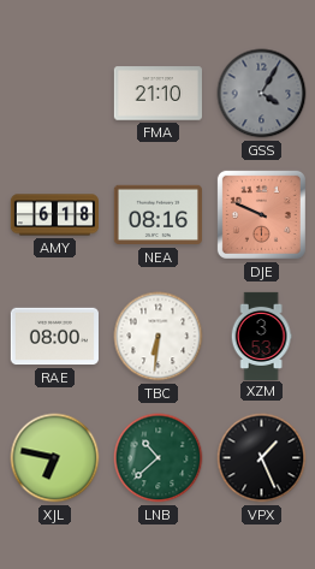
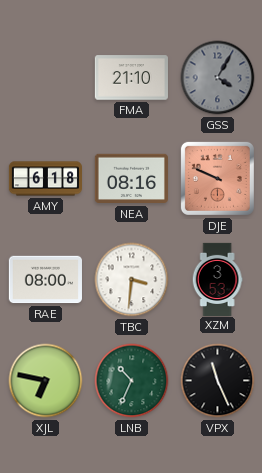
TBC: 6:31 -> 3:31
LNB: 10:38 -> 10:34
VPX: 1:26 -> 11:26
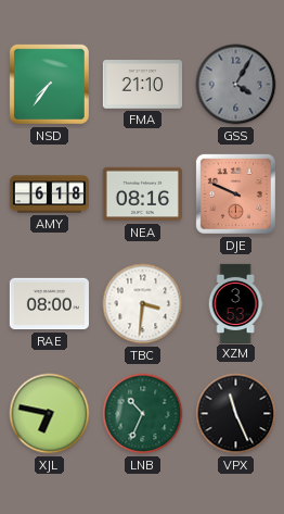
NSD: none -> 7:36
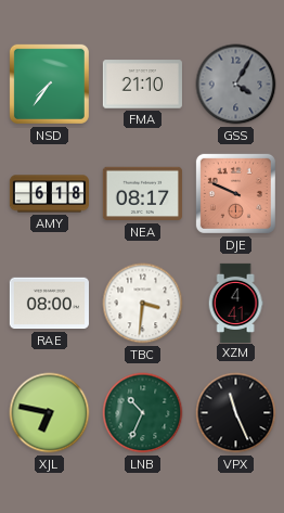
NEA: 08:16 -> 08:17
XZM: 3:53 -> 4:41
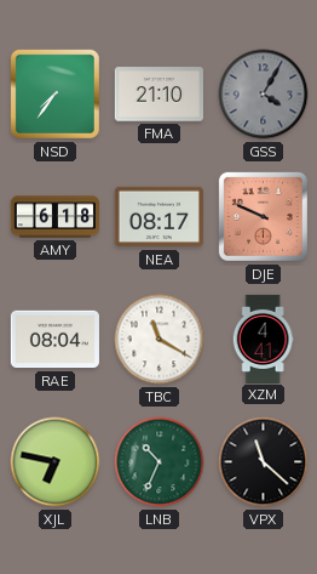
RAE: 08:00 -> 08:04
TBC: 3:31 -> 11:20
VPX: 11:26 -> 11:22
